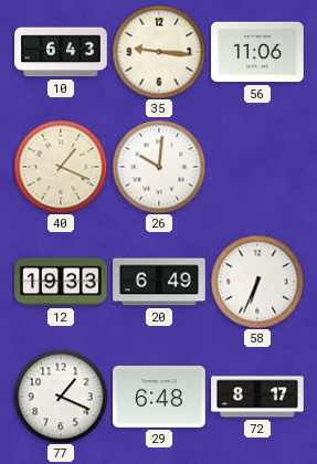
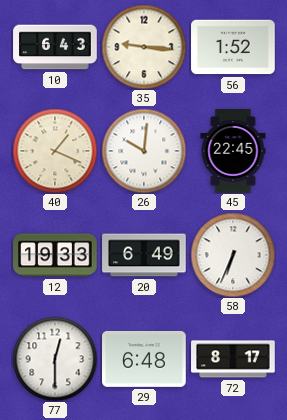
56: 11:06 -> 1:52
45: none -> 22:45
77: 1:19 -> 12:30
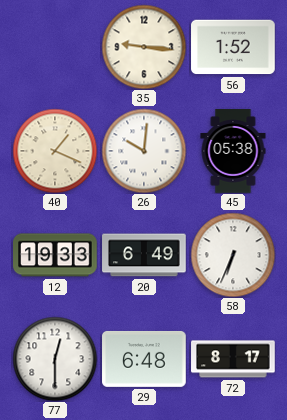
10: 6:43 -> none
45: 22:45 -> 05:38
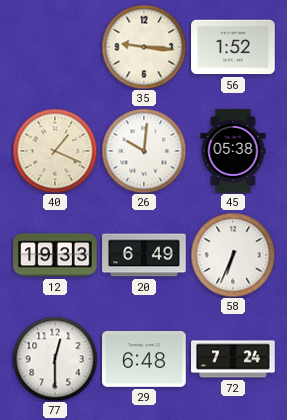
72: 8:17 -> 7:24
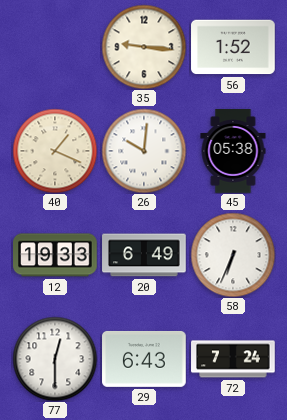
29: 6:48 -> 6:43
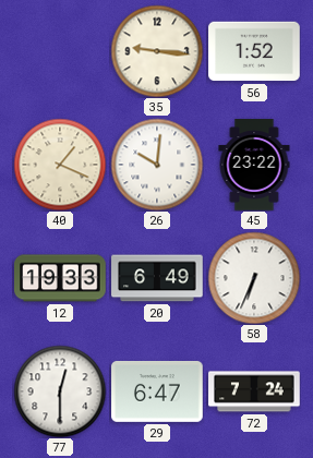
45: 05:38 -> 23:22
29: 6:43 -> 6:47
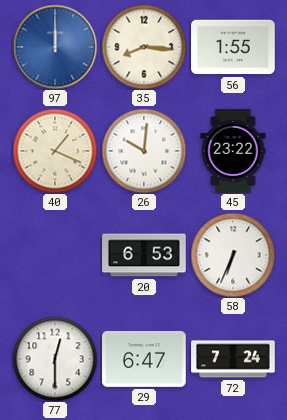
97: none -> 12:00
35: 9:16 -> 8:16
56: 1:52 -> 1:55
12: 19:33 -> none
20: 6:49 -> 6:53
